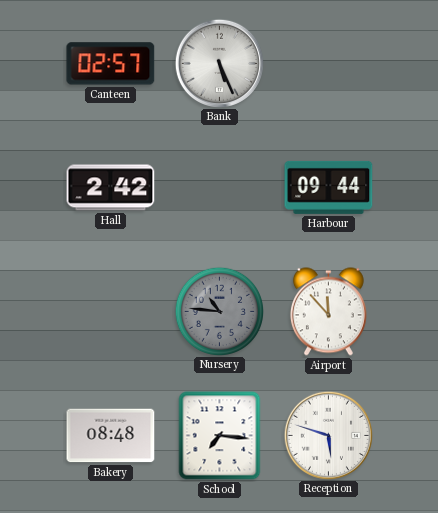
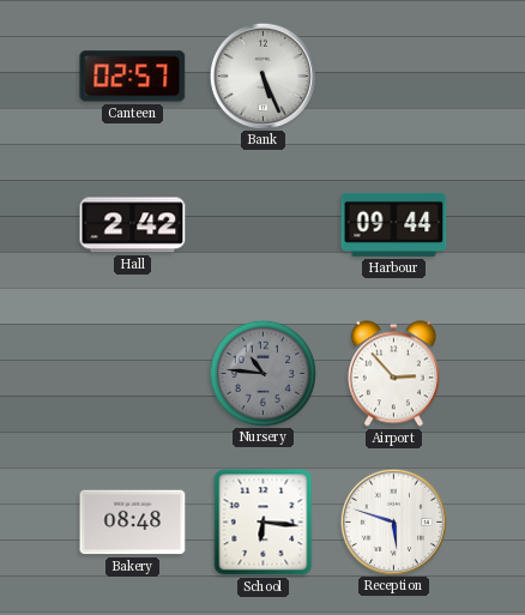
Airport: 11:53 -> 2:53
School: 7:16 -> 6:16
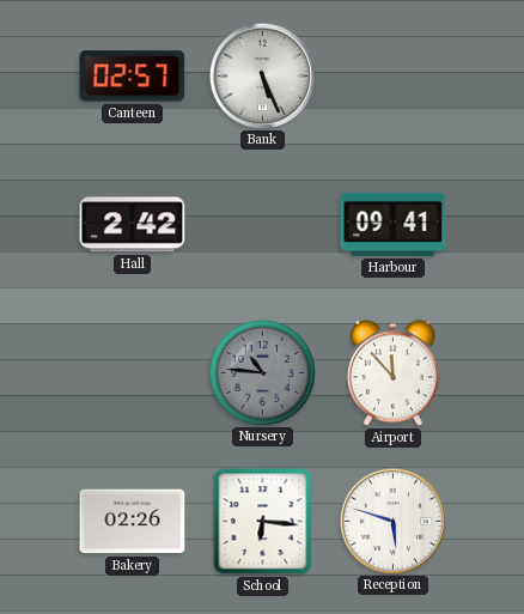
Harbour: 09:44 -> 09:41
Airport: 2:53 -> 11:53
Bakery: 08:48 -> 02:26
